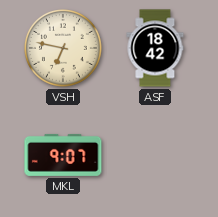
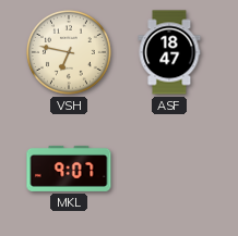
ASF: 18:42 -> 18:47
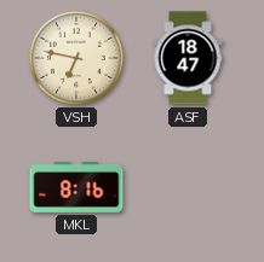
MKL: 9:07 -> 8:16
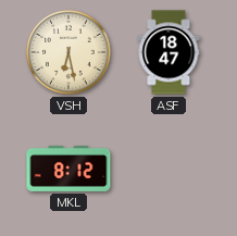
VSH: 6:47 -> 6:28
MKL: 8:16 -> 8:12
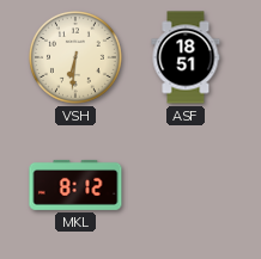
VSH: 6:28 -> 6:31
ASF: 18:47 -> 18:51
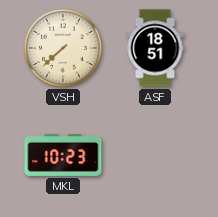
VSH: 6:31 -> 7:38
MKL: 8:12 -> 10:23
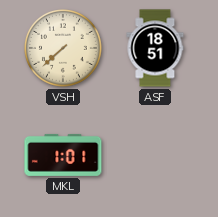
MKL: 10:23 -> 1:01
